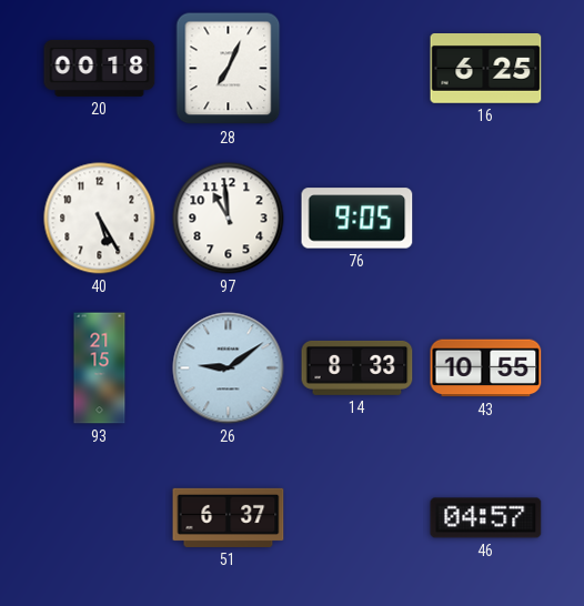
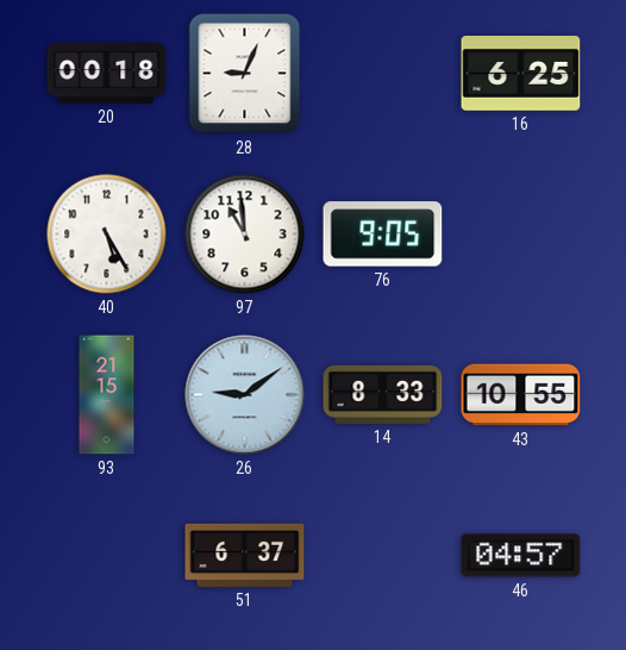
28: 7:04 -> 9:04
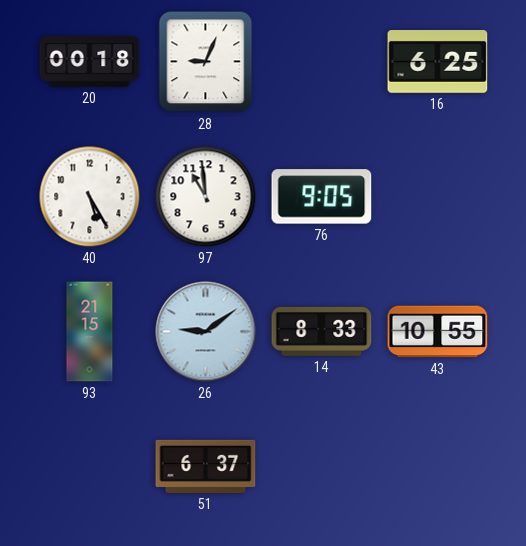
46: 04:57 -> none
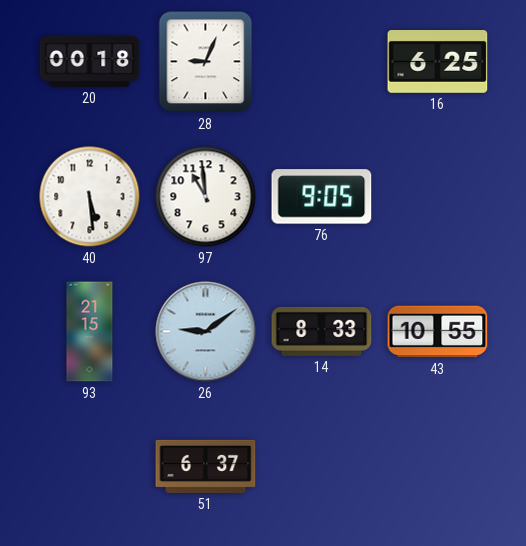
40: 5:25 -> 5:29
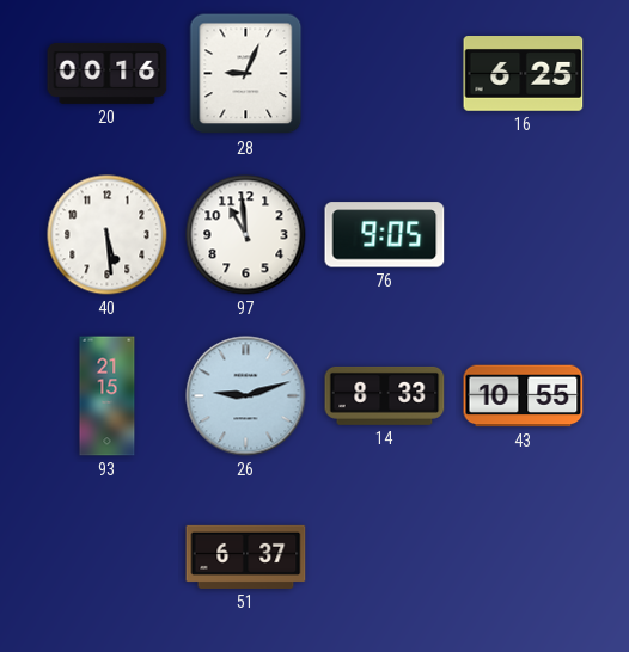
20: 00:18 -> 00:16
26: 9:09 -> 9:12
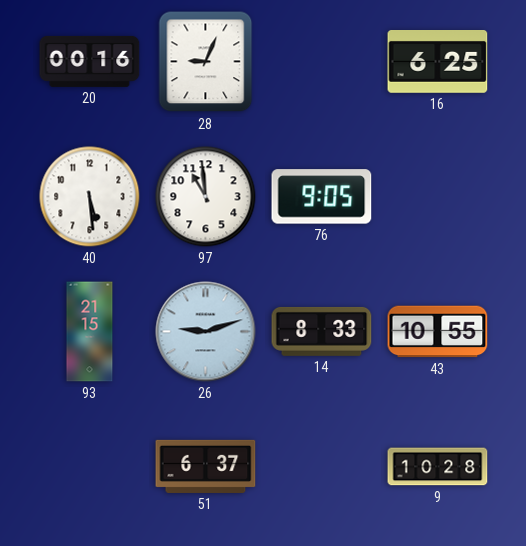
9: none -> 10:28
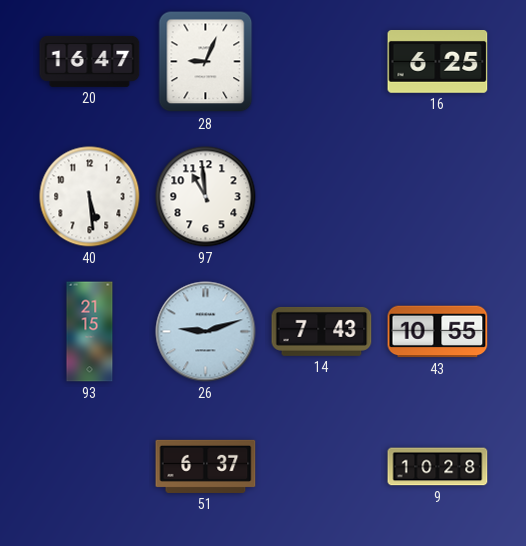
20: 00:16 -> 16:47
76: 9:05 -> none
14: 8:33 -> 7:43
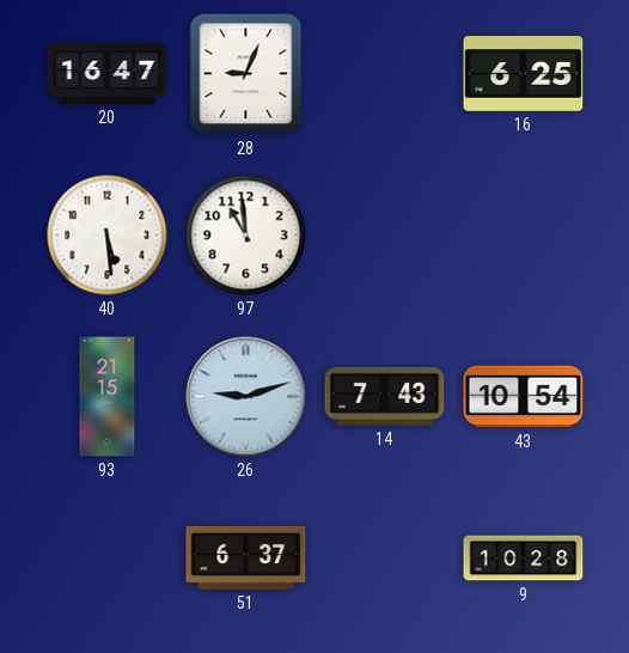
43: 10:55 -> 10:54
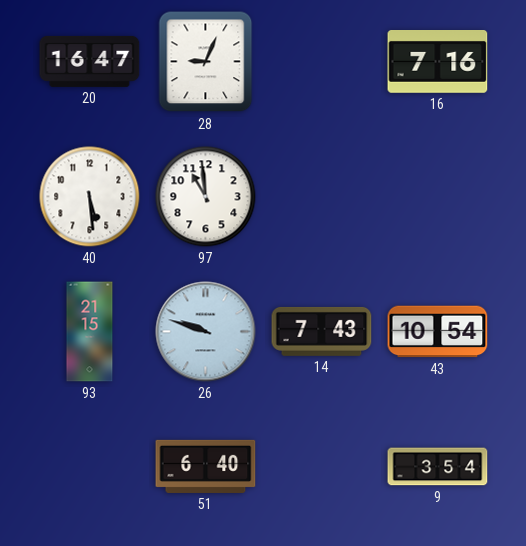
16: 6:25 -> 7:16
26: 9:12 -> 9:48
51: 6:37 -> 6:40
9: 10:28 -> 3:54
